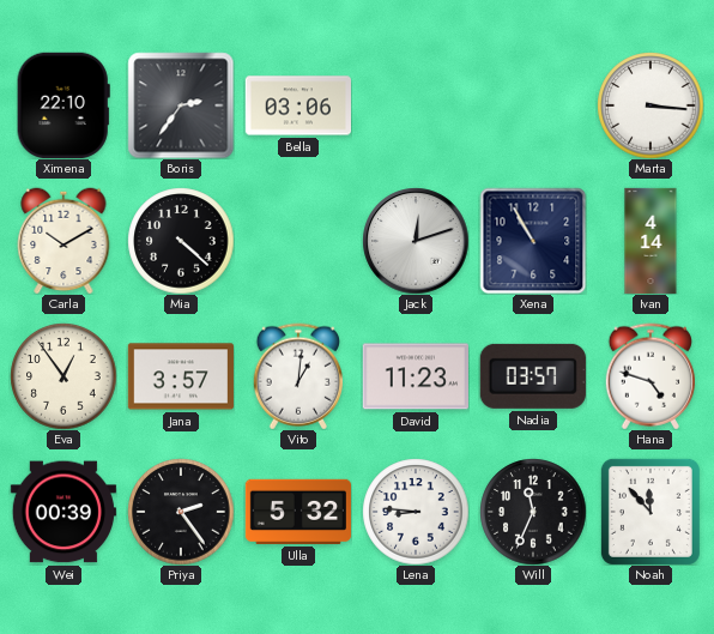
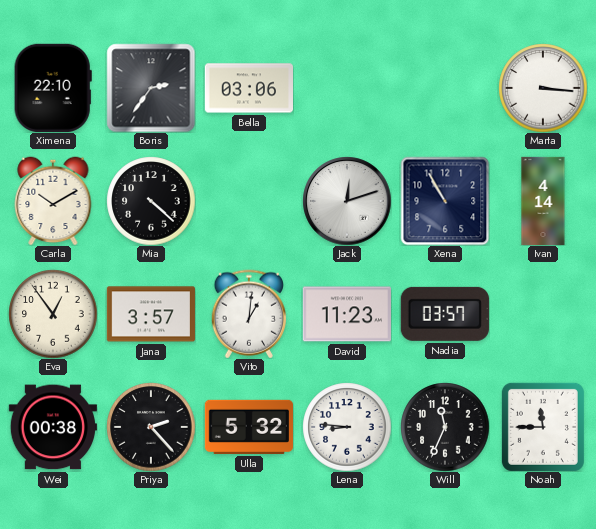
Hana: 4:48 -> none
Wei: 00:39 -> 00:38
Priya: 2:24 -> 2:23
Noah: 11:53 -> 11:45
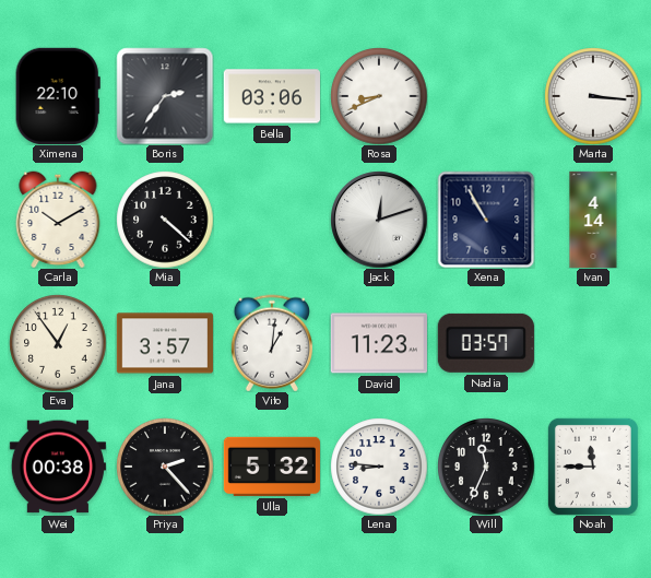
Rosa: none -> 8:41
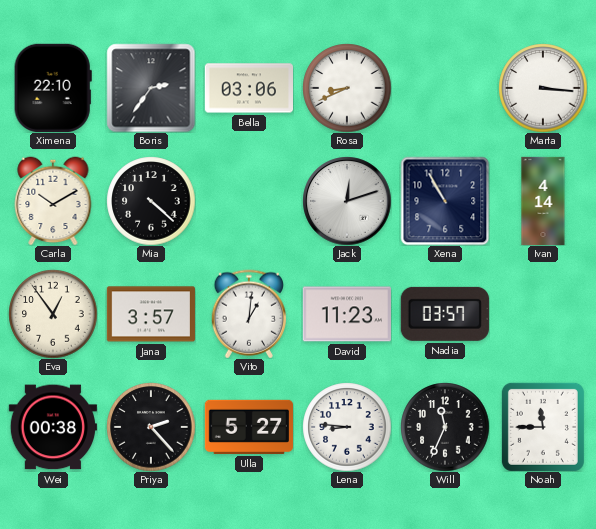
Ulla: 5:32 -> 5:27
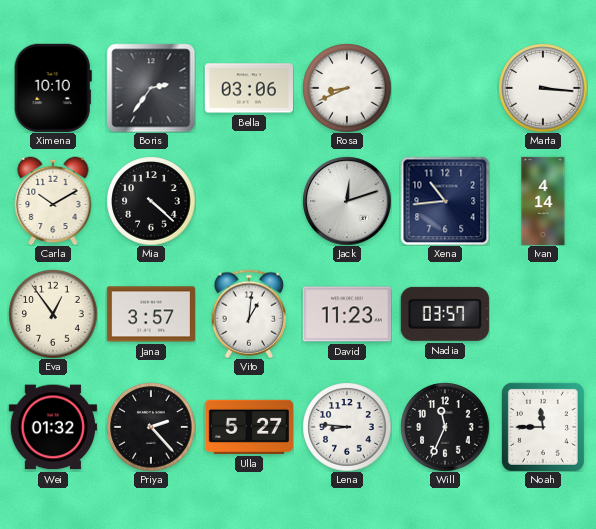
Ximena: 22:10 -> 10:10
Xena: 10:55 -> 10:44
Wei: 00:38 -> 01:32
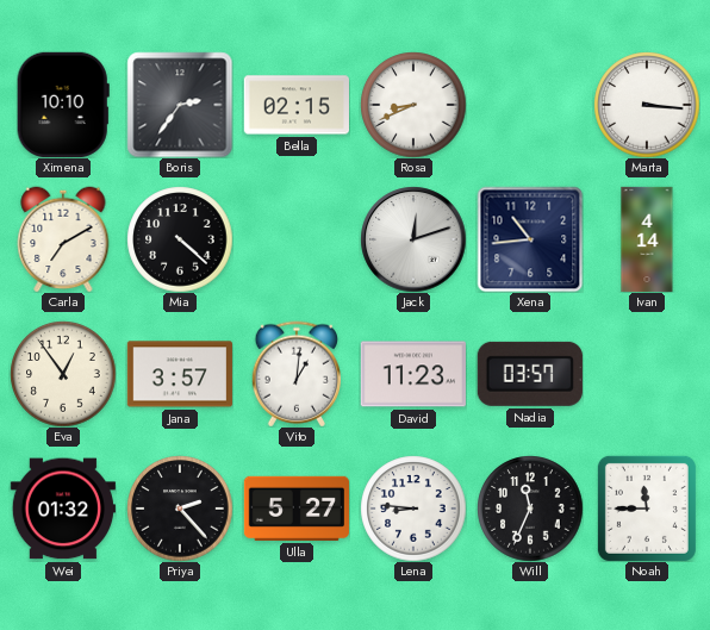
Bella: 03:06 -> 02:15
Carla: 10:10 -> 7:10
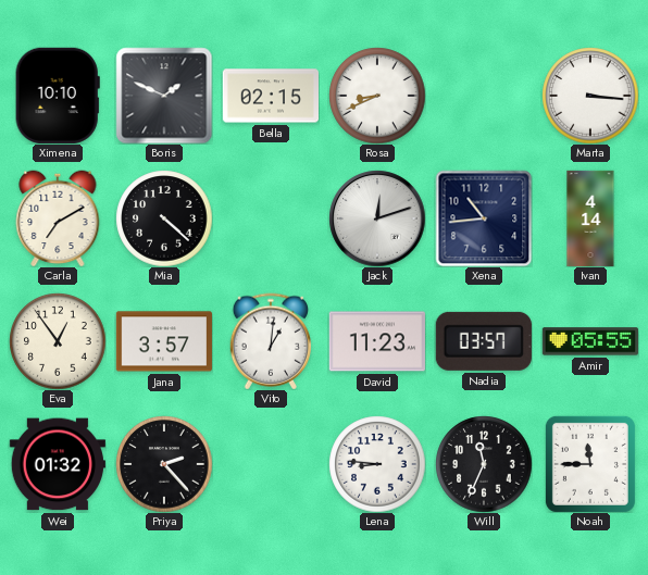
Boris: 2:36 -> 1:49
Amir: none -> 05:55
Ulla: 5:27 -> none
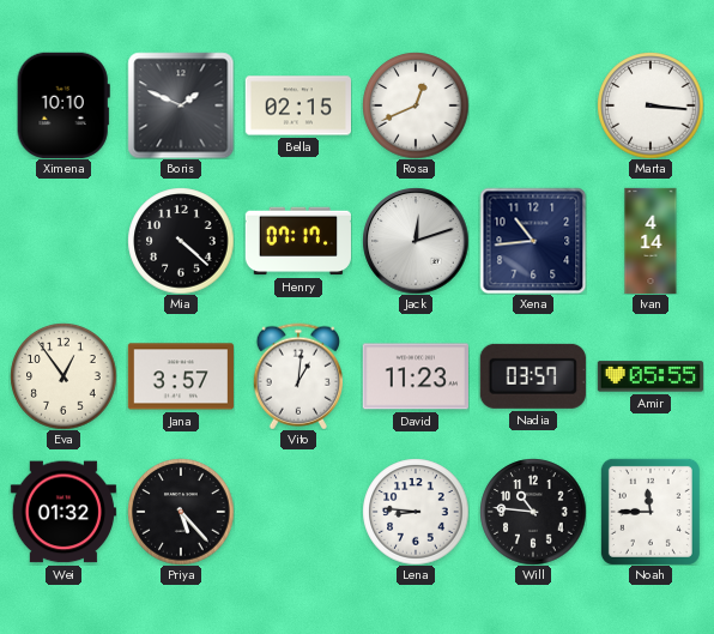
Rosa: 8:41 -> 12:41
Carla: 7:10 -> none
Henry: none -> 07:17
Priya: 2:23 -> 5:23
Will: 11:34 -> 10:46
